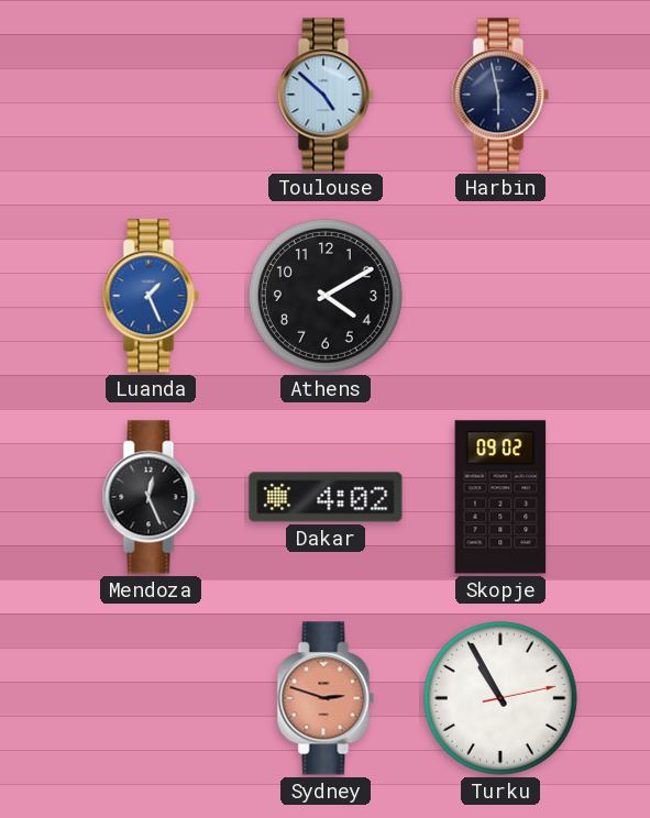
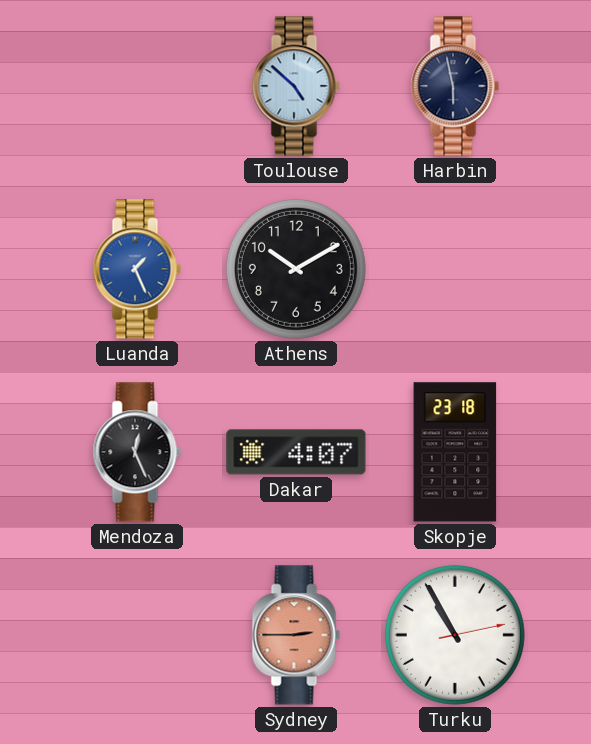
Athens: 4:10 -> 10:10
Dakar: 4:02 -> 4:07
Skopje: 09:02 -> 23:18
Sydney: 2:48 -> 2:45
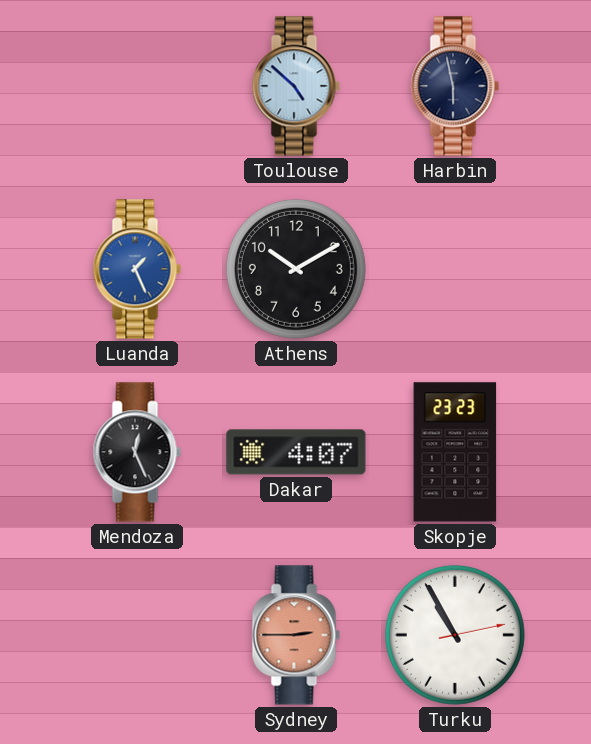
Skopje: 23:18 -> 23:23
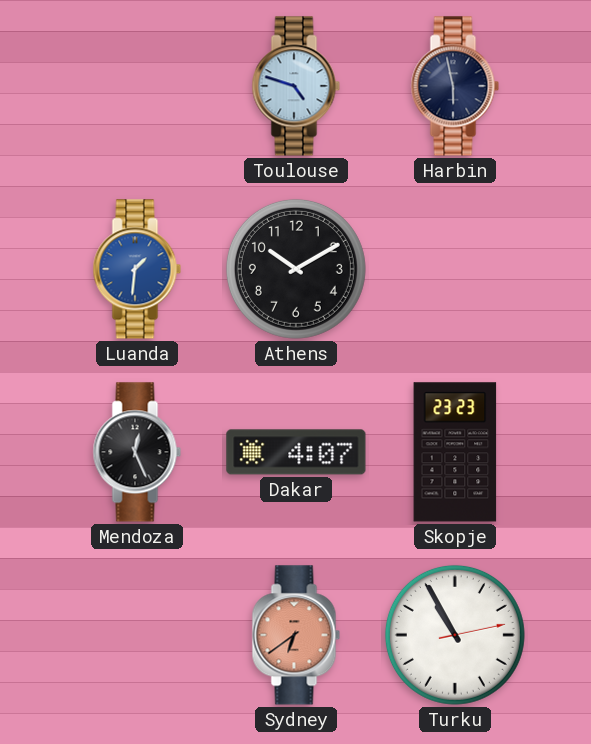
Toulouse: 4:52 -> 4:48
Luanda: 1:26 -> 1:31
Sydney: 2:45 -> 6:39
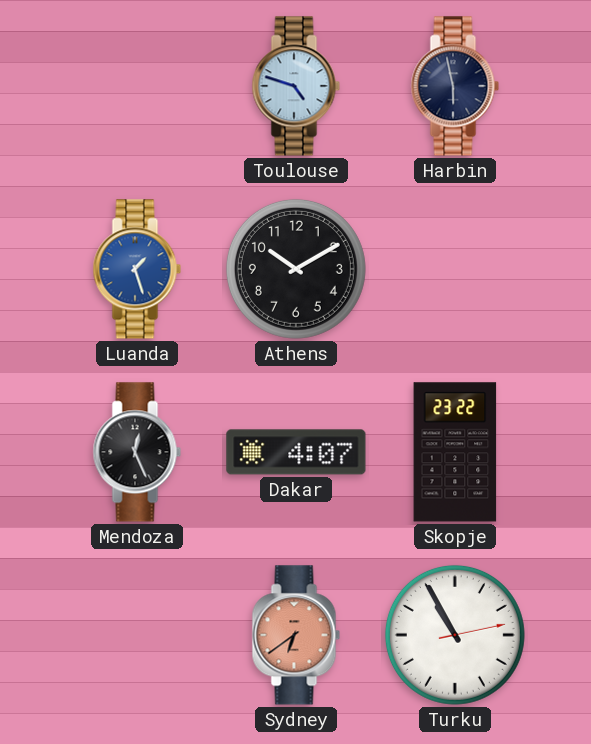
Luanda: 1:31 -> 1:27
Skopje: 23:23 -> 23:22
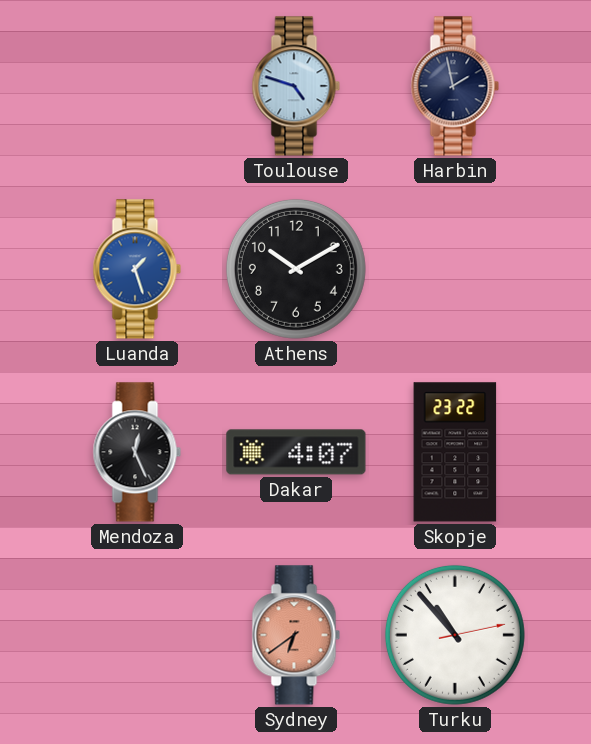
Harbin: 5:58 -> 1:58
Turku: 10:55 -> 10:53
